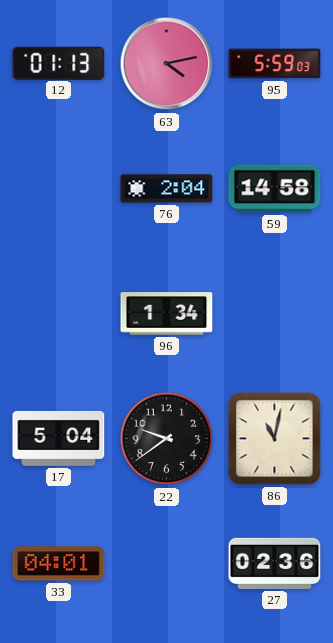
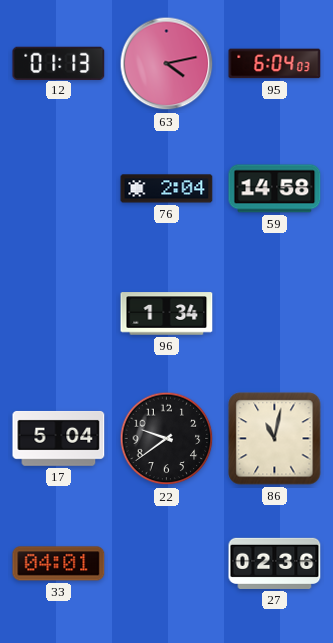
95: 5:59 -> 6:04
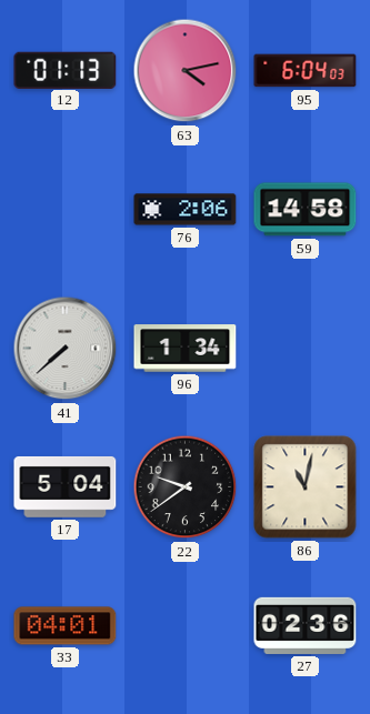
76: 2:04 -> 2:06
41: none -> 7:38
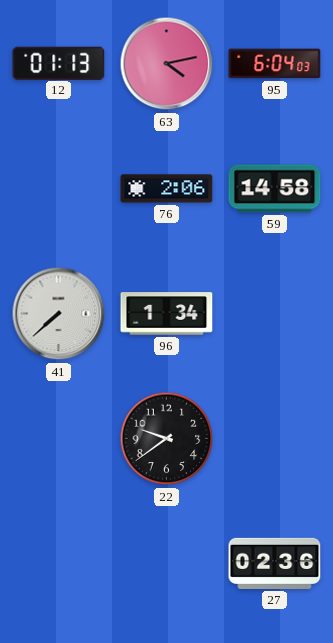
17: 5:04 -> none
86: 11:02 -> none
33: 04:01 -> none
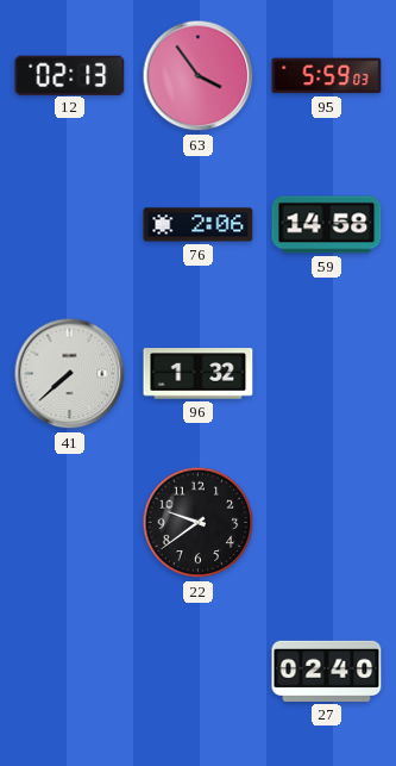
12: 01:13 -> 02:13
63: 4:13 -> 3:54
95: 6:04 -> 5:59
96: 1:34 -> 1:32
27: 02:36 -> 02:40
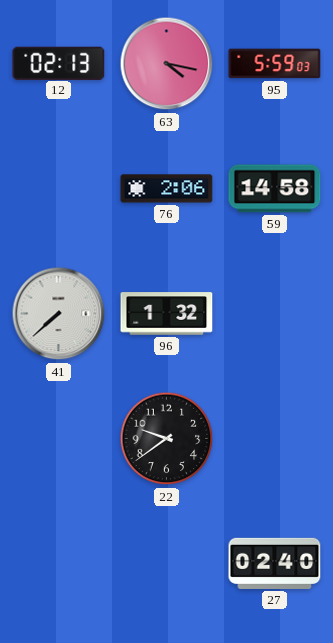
63: 3:54 -> 4:17
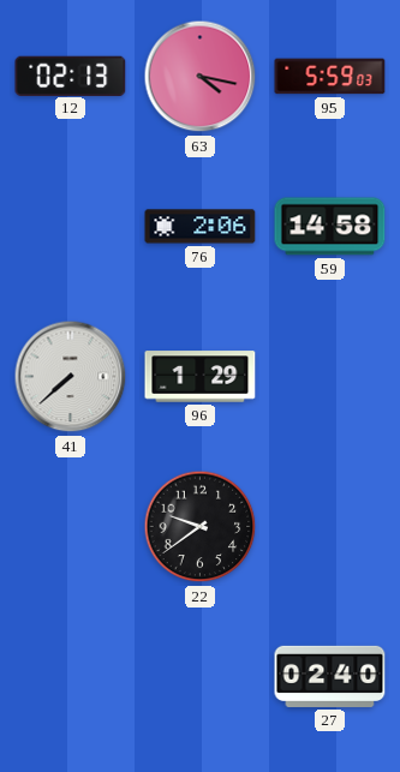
96: 1:32 -> 1:29
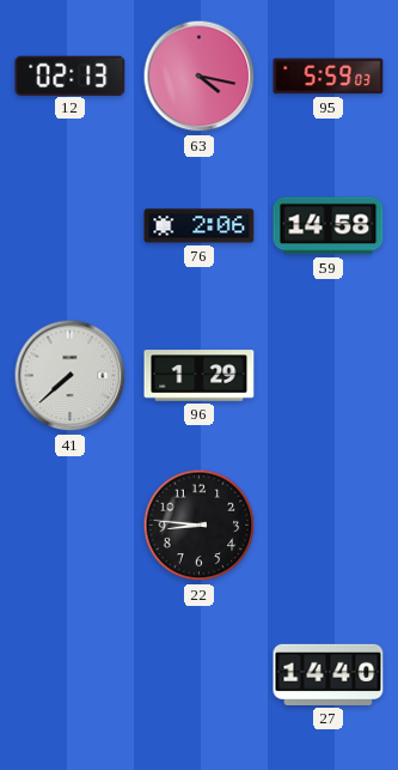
22: 9:39 -> 8:46
27: 02:40 -> 14:40
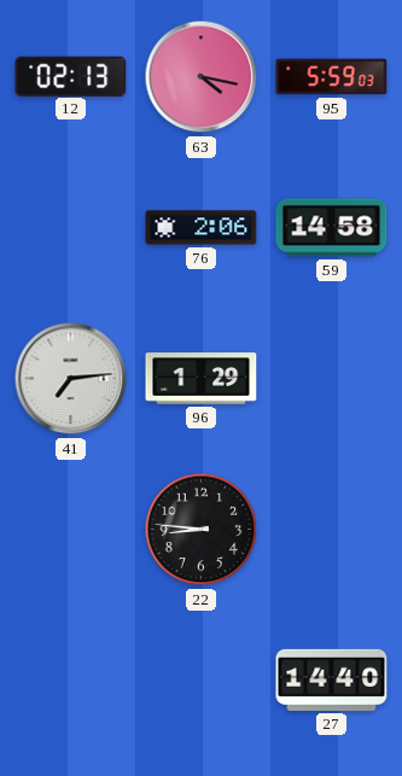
41: 7:38 -> 7:14
